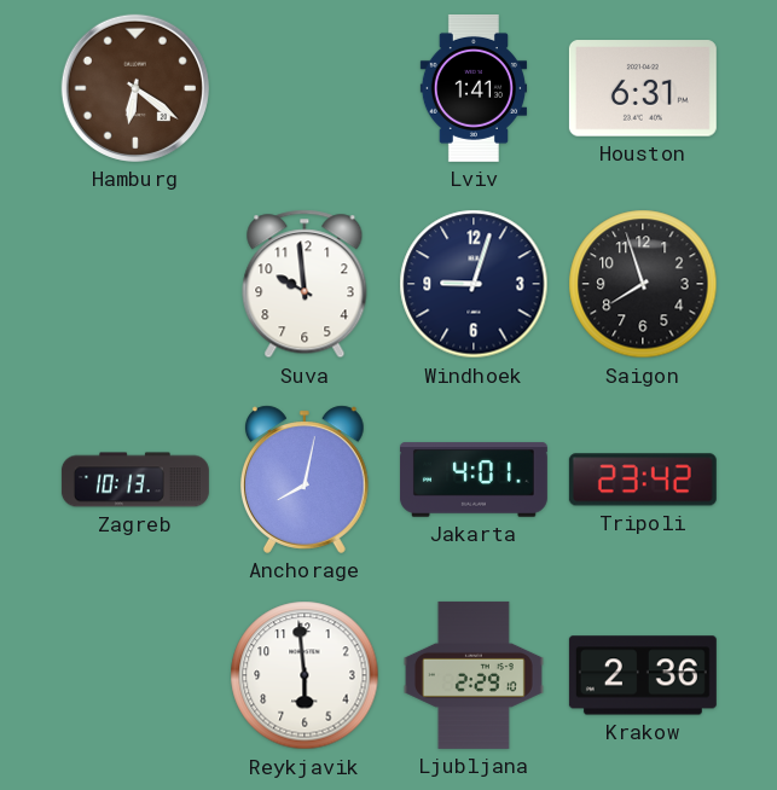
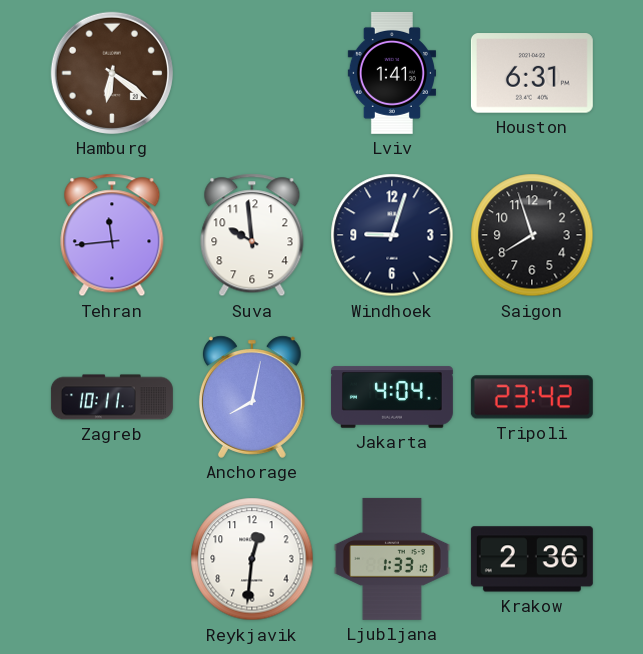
Tehran: none -> 11:44
Zagreb: 10:13 -> 10:11
Jakarta: 4:01 -> 4:04
Reykjavik: 5:59 -> 12:31
Ljubljana: 2:29 -> 1:33
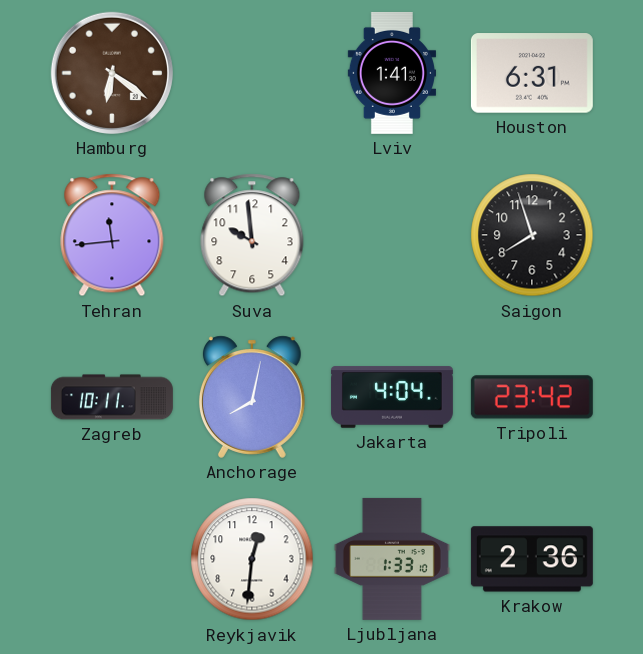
Windhoek: 9:03 -> none
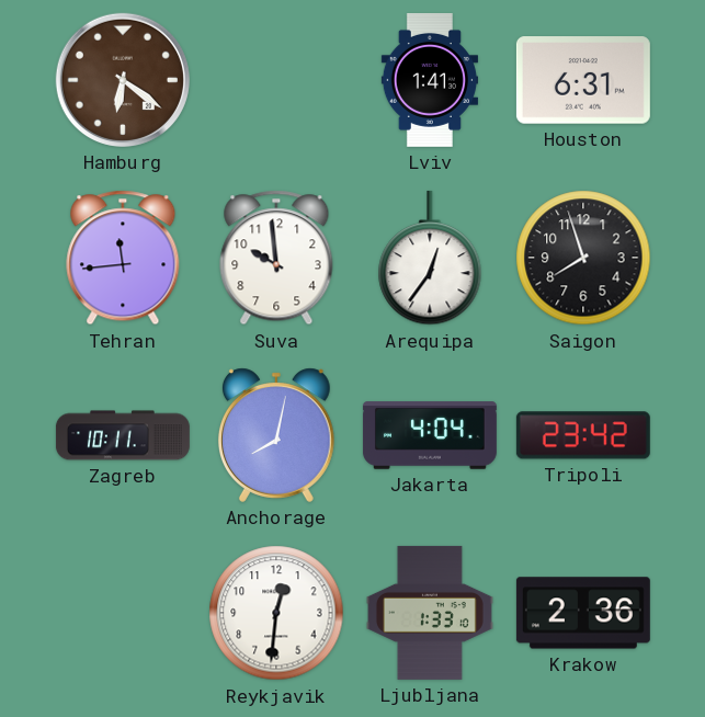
Arequipa: none -> 12:36
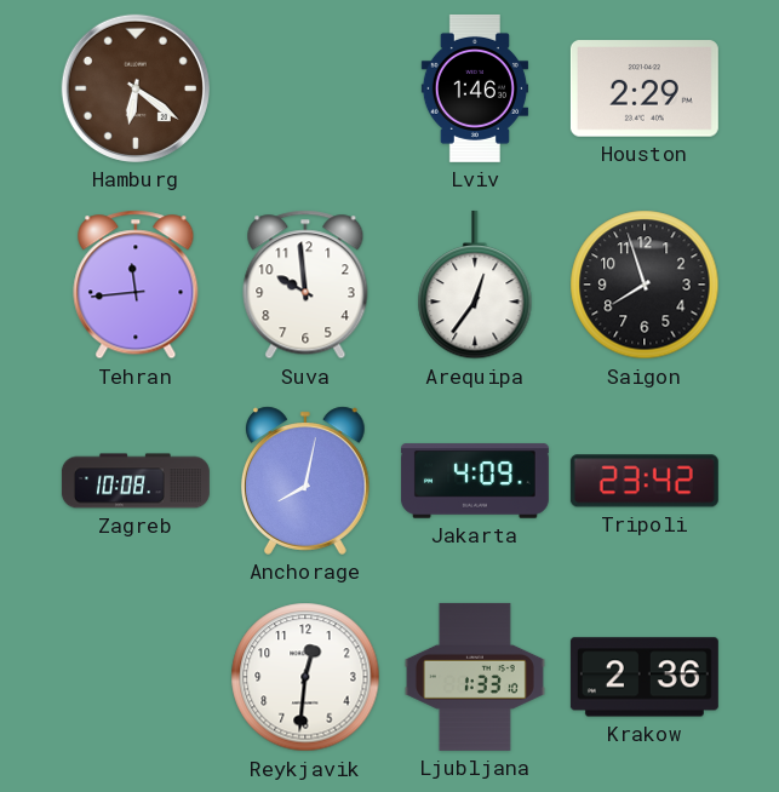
Lviv: 1:41 -> 1:46
Houston: 6:31 -> 2:29
Zagreb: 10:11 -> 10:08
Jakarta: 4:04 -> 4:09
